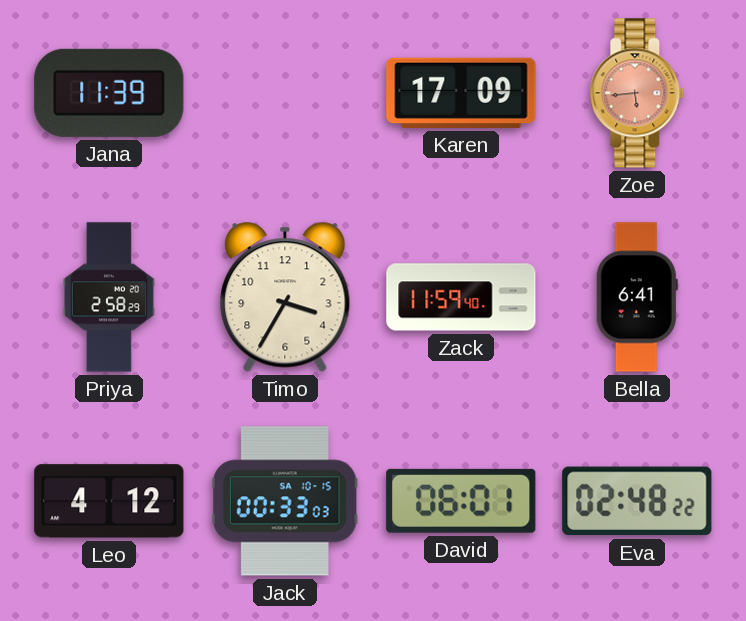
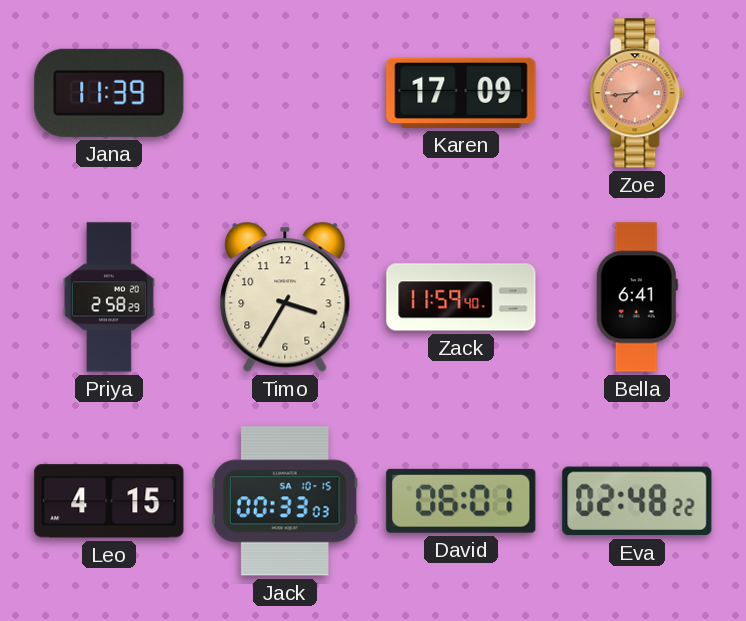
Zoe: 5:44 -> 7:44
Leo: 4:12 -> 4:15
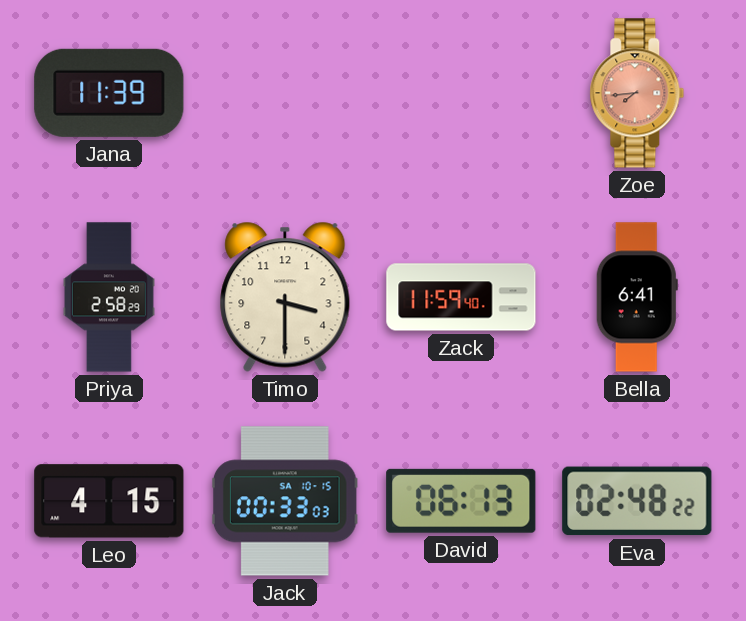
Karen: 17:09 -> none
Timo: 3:35 -> 3:30
David: 06:01 -> 06:13
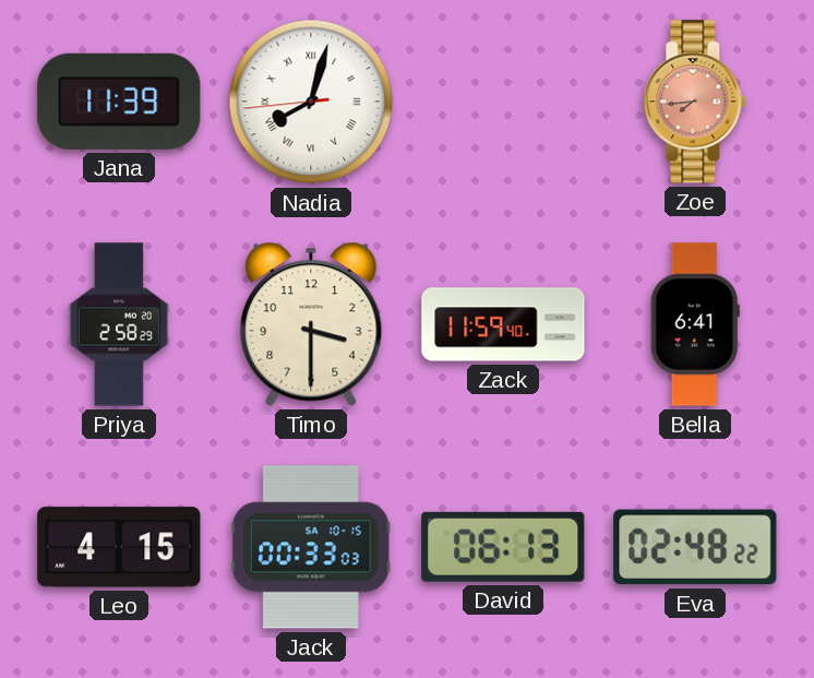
Nadia: none -> 8:02
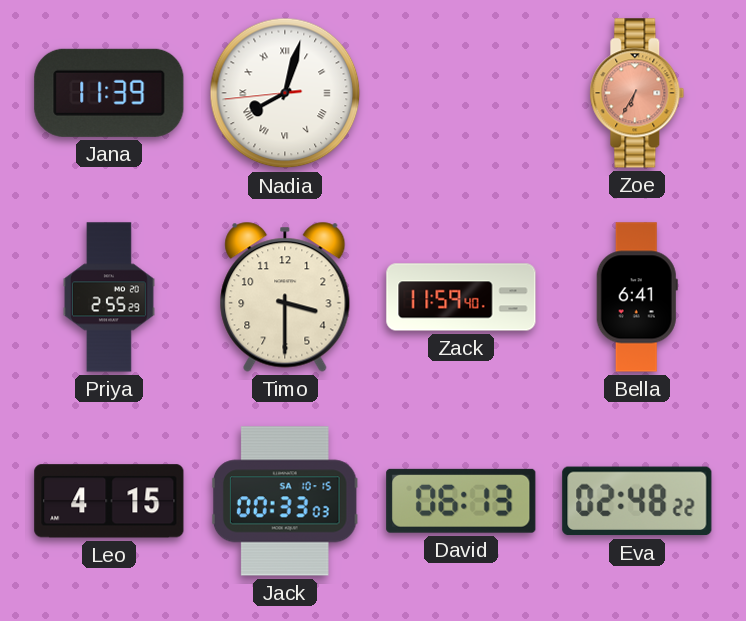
Zoe: 7:44 -> 6:35
Priya: 2:58 -> 2:55
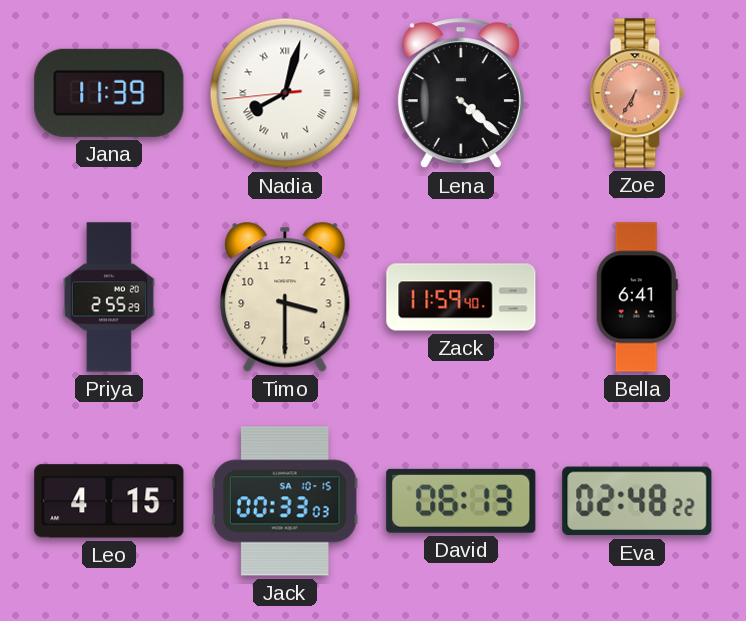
Lena: none -> 4:22
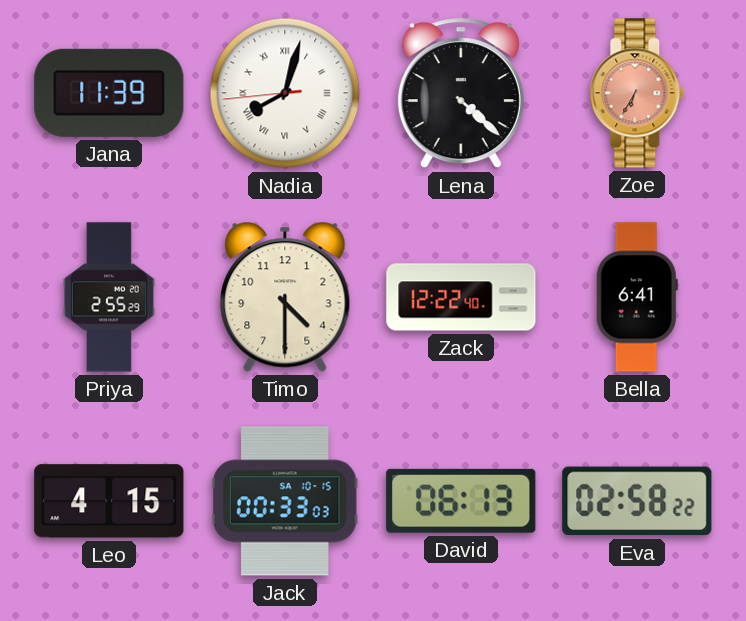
Timo: 3:30 -> 4:30
Zack: 11:59 -> 12:22
Eva: 02:48 -> 02:58
